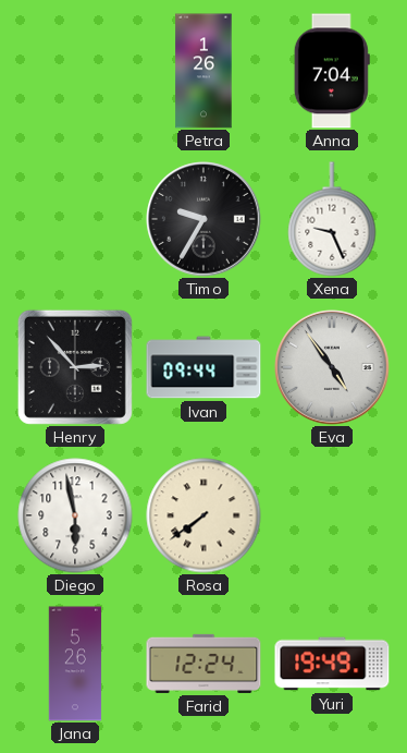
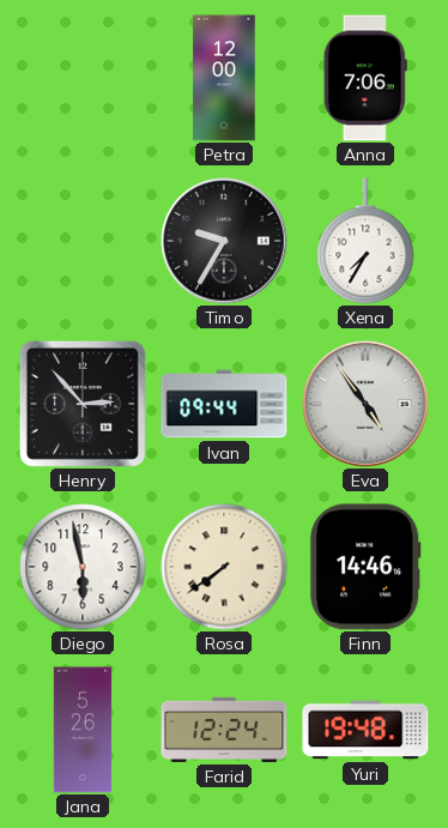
Petra: 1:26 -> 12:00
Anna: 7:04 -> 7:06
Xena: 9:26 -> 7:35
Finn: none -> 14:46
Yuri: 19:49 -> 19:48
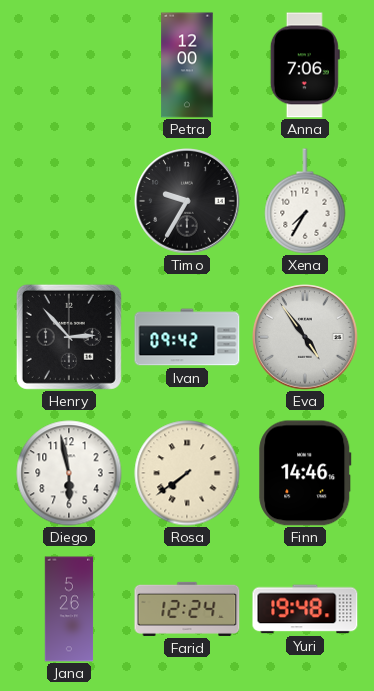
Ivan: 09:44 -> 09:42
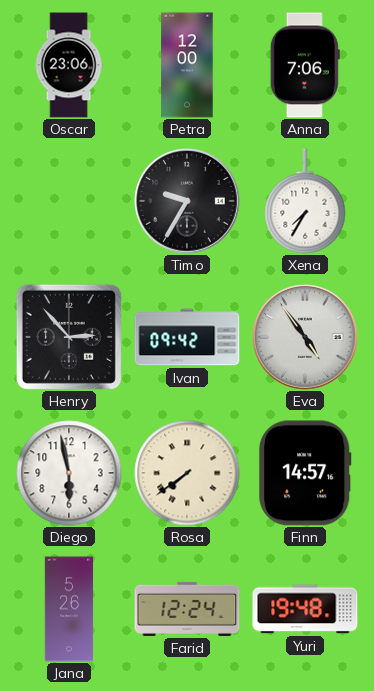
Oscar: none -> 23:06
Finn: 14:46 -> 14:57
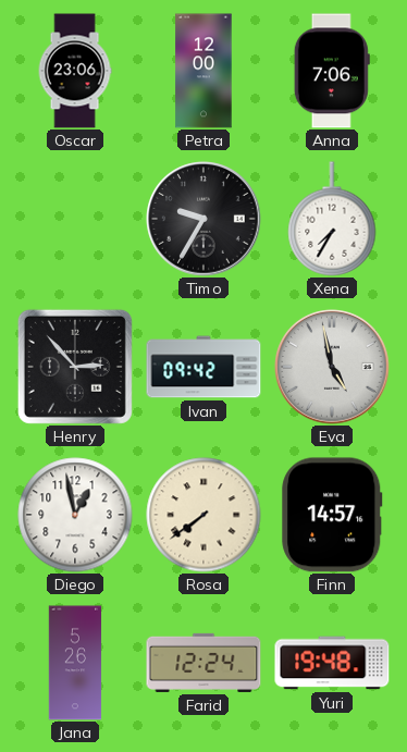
Eva: 4:54 -> 4:58
Diego: 5:58 -> 12:58
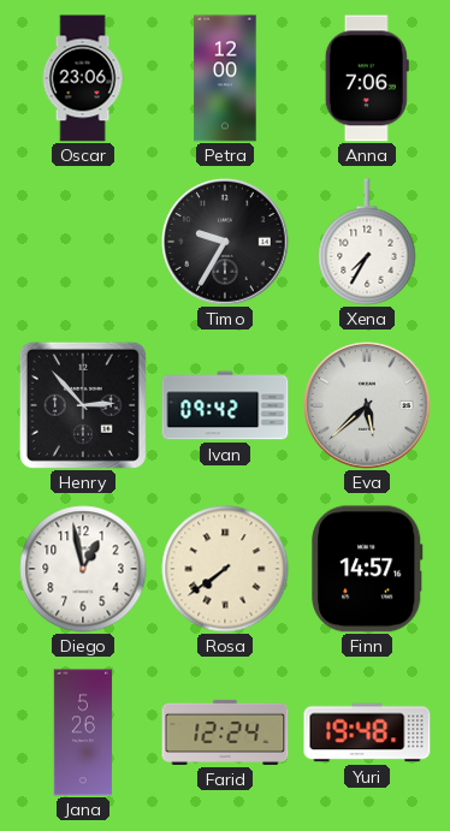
Eva: 4:58 -> 5:38
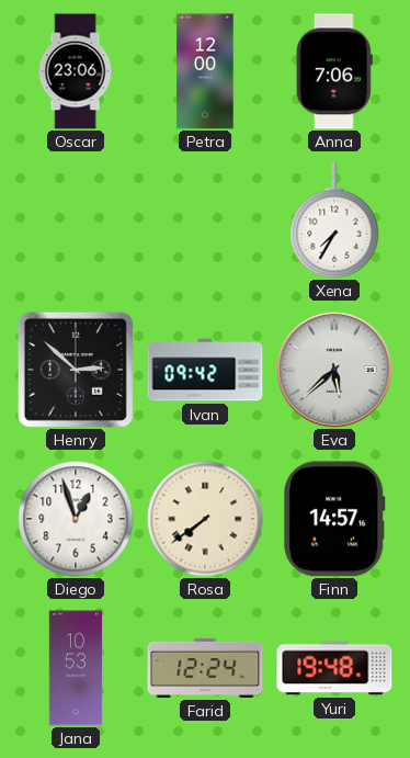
Timo: 9:35 -> none
Henry: 2:53 -> 2:52
Diego: 12:58 -> 12:57
Jana: 5:26 -> 10:53
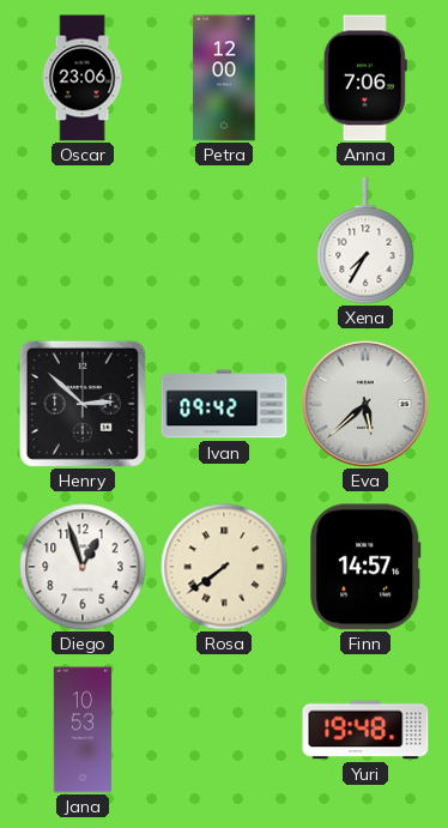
Farid: 12:24 -> none
